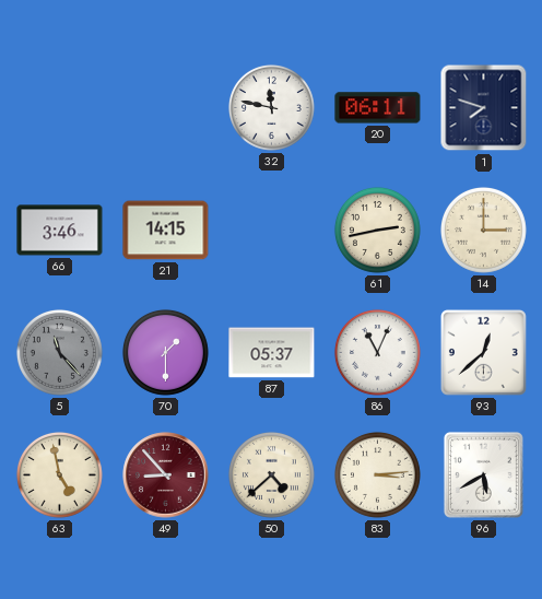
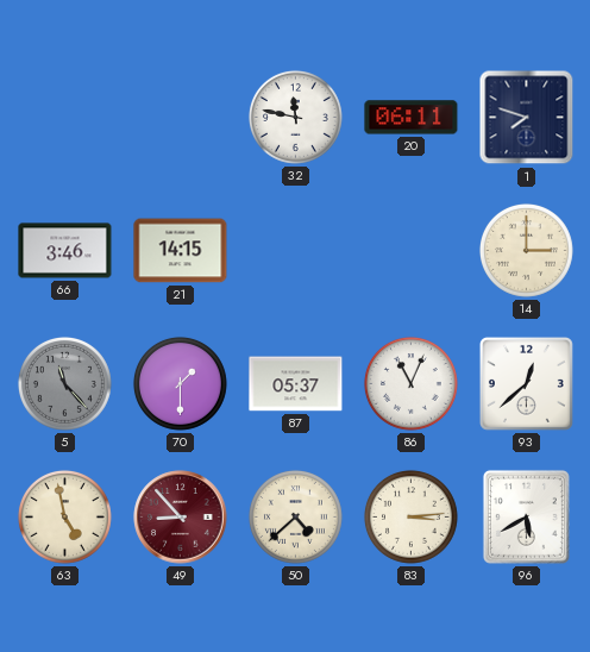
61: 2:43 -> none
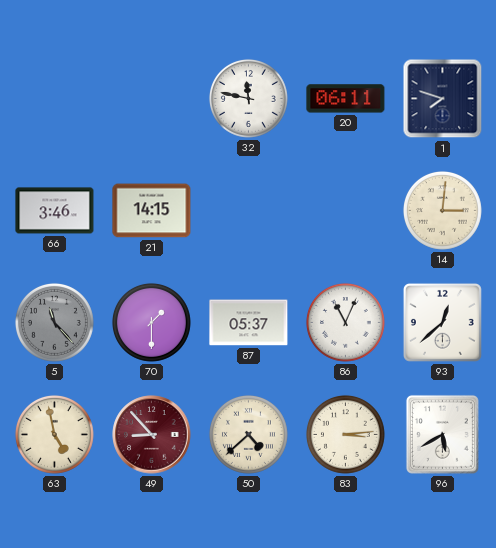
14: 3:00 -> 3:01
